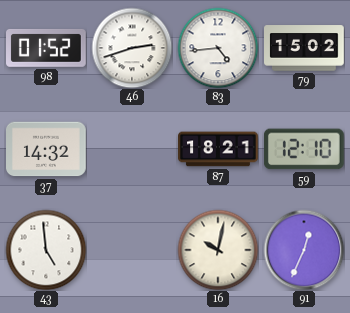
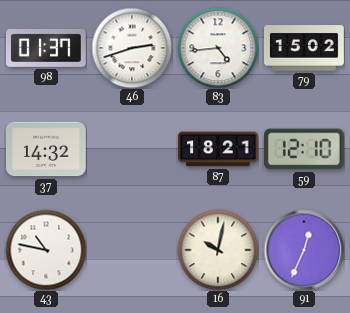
98: 01:52 -> 01:37
43: 4:59 -> 10:47
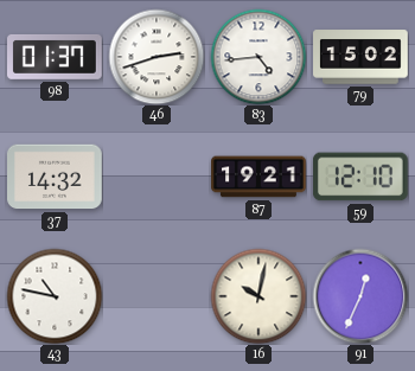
87: 18:21 -> 19:21
